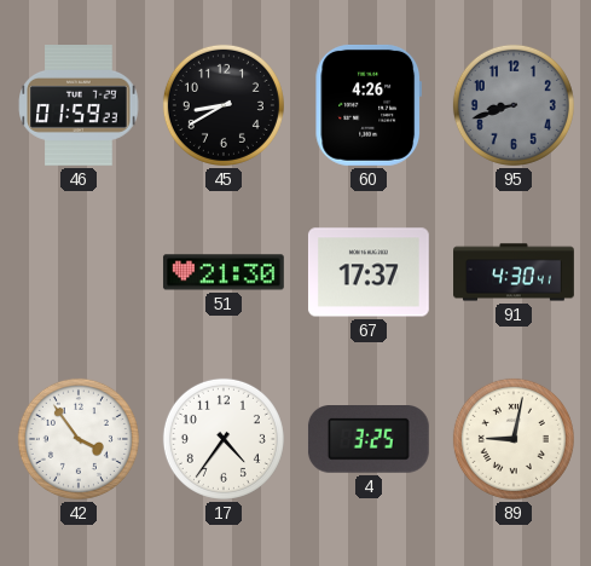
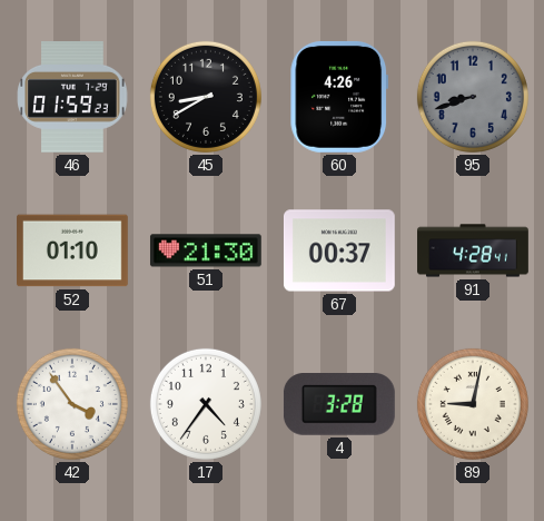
52: none -> 01:10
67: 17:37 -> 00:37
91: 4:30 -> 4:28
4: 3:25 -> 3:28
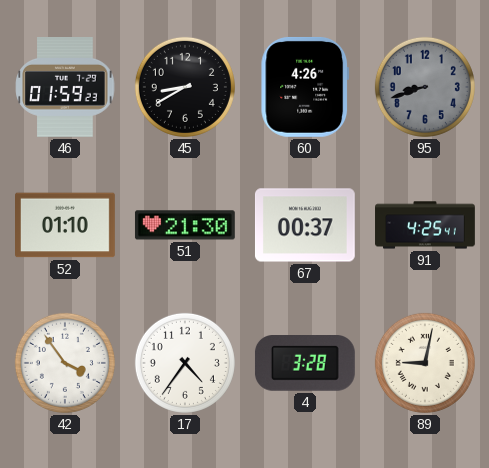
91: 4:28 -> 4:25
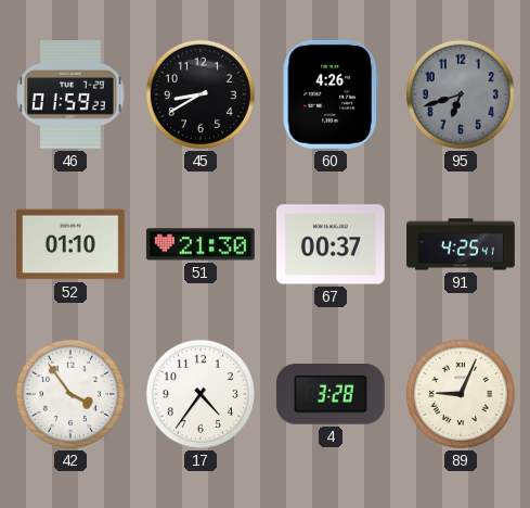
95: 8:42 -> 6:42
89: 9:02 -> 9:04
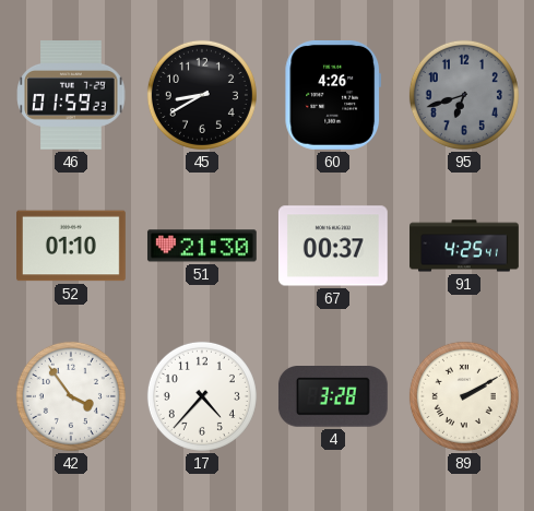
17: 4:36 -> 4:37
89: 9:04 -> 2:10
